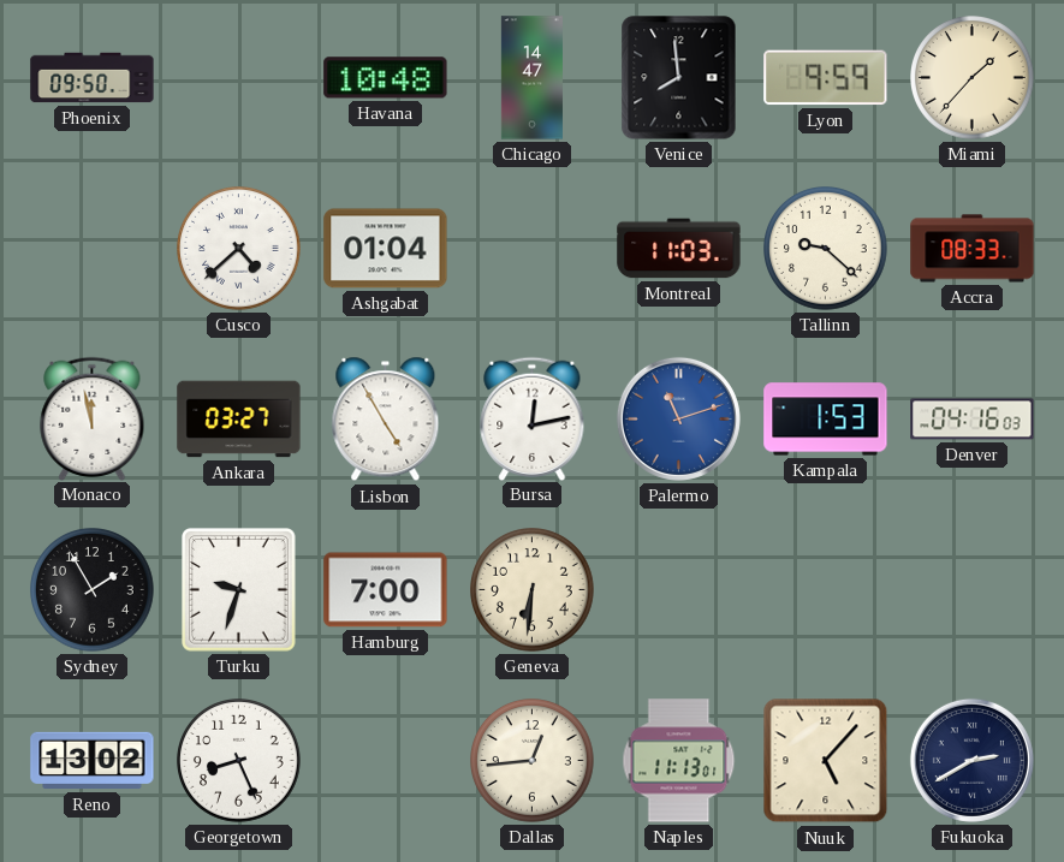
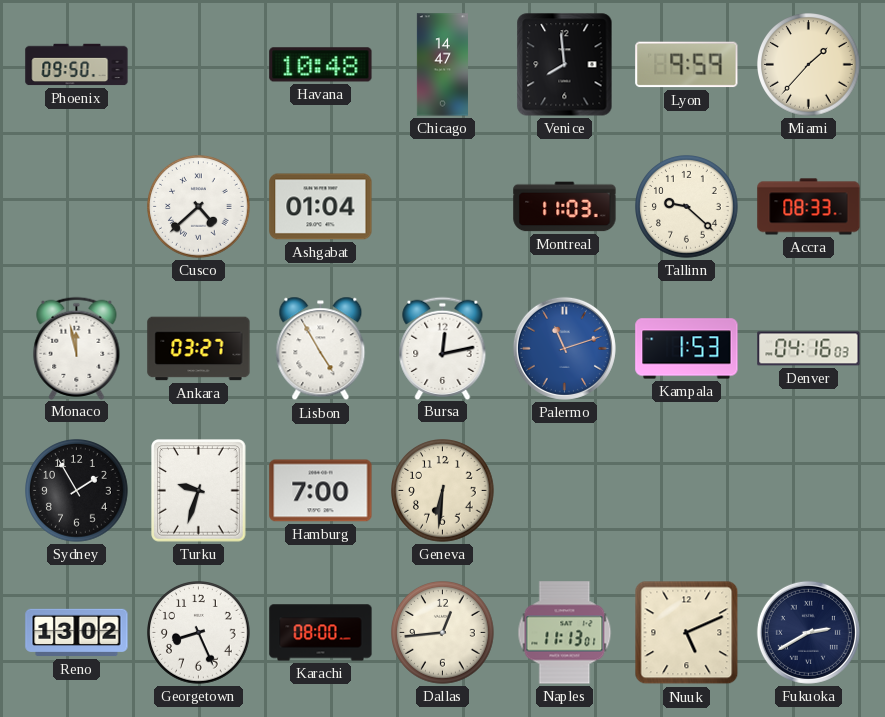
Karachi: none -> 08:00
Nuuk: 5:07 -> 5:11
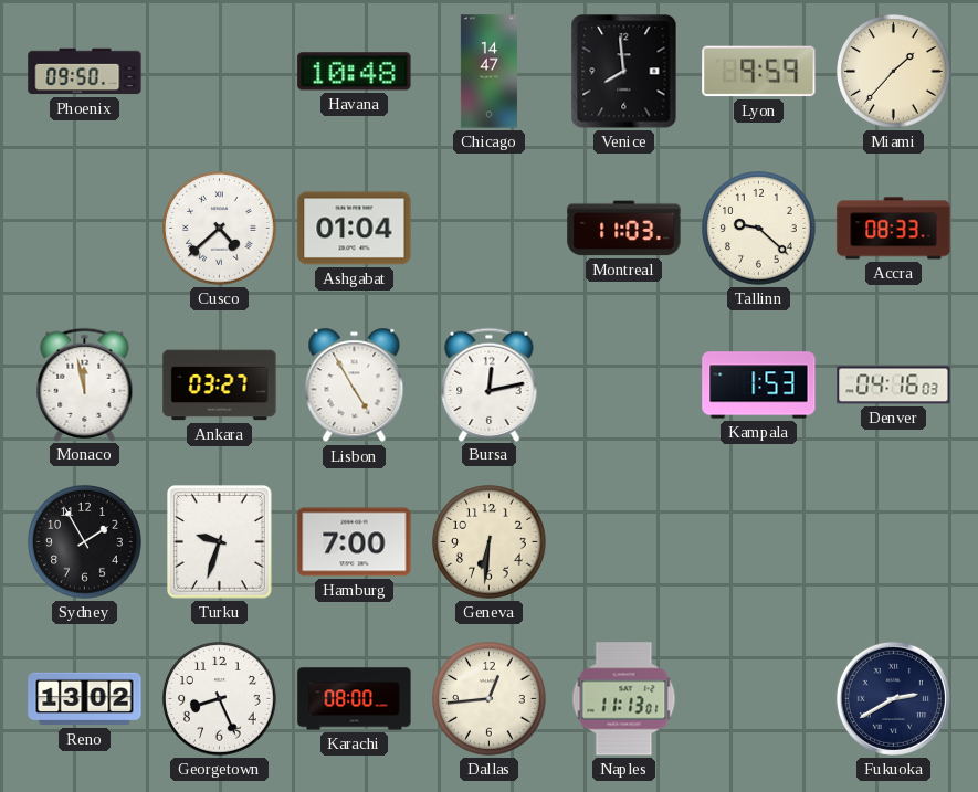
Palermo: 11:12 -> none
Nuuk: 5:11 -> none
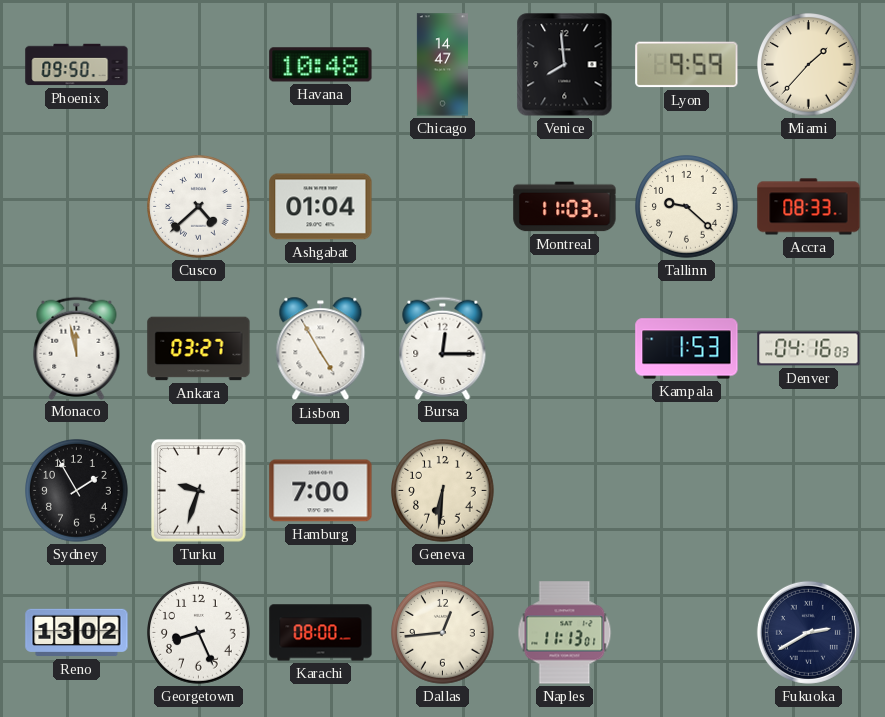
Bursa: 12:13 -> 12:15
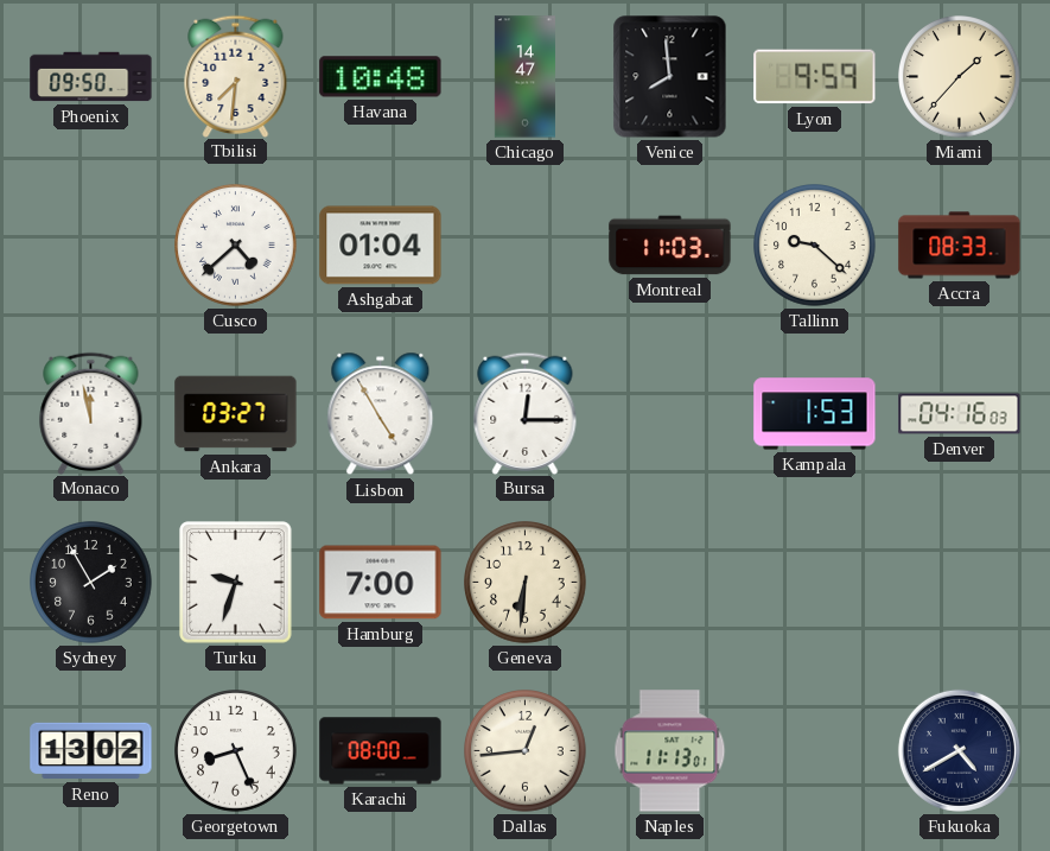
Tbilisi: none -> 7:31
Fukuoka: 2:40 -> 4:40
